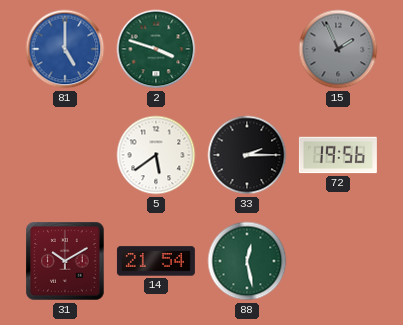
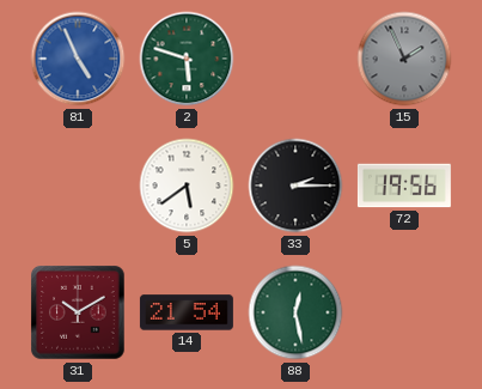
81: 5:00 -> 4:56
2: 3:48 -> 5:48
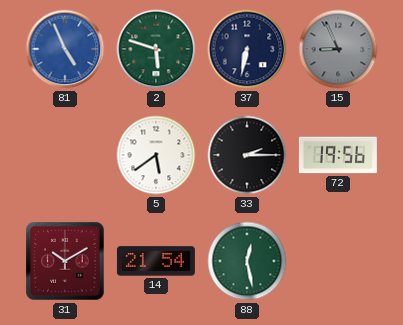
37: none -> 6:32
15: 1:56 -> 8:56
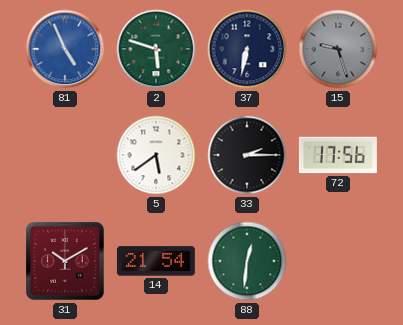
15: 8:56 -> 9:27
72: 19:56 -> 17:56
88: 12:28 -> 12:31
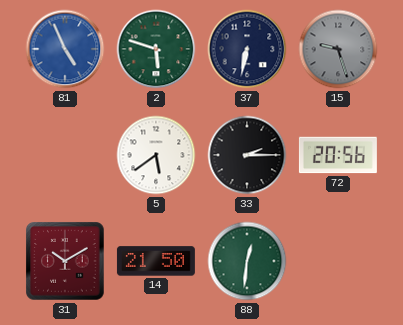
72: 17:56 -> 20:56
14: 21:54 -> 21:50
